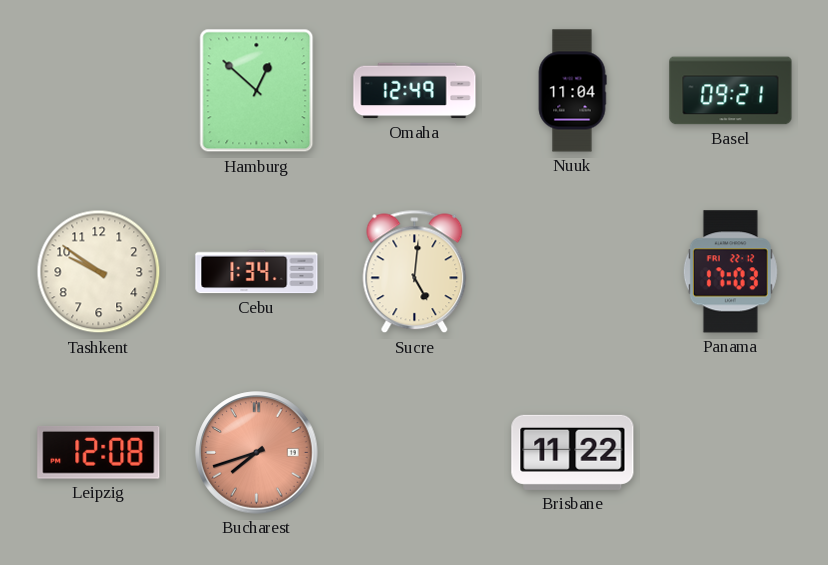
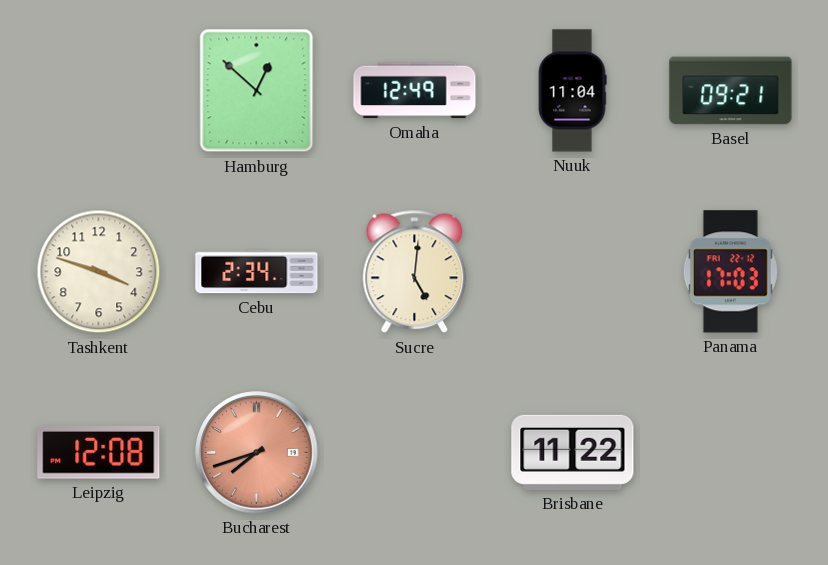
Tashkent: 9:51 -> 3:48
Cebu: 1:34 -> 2:34
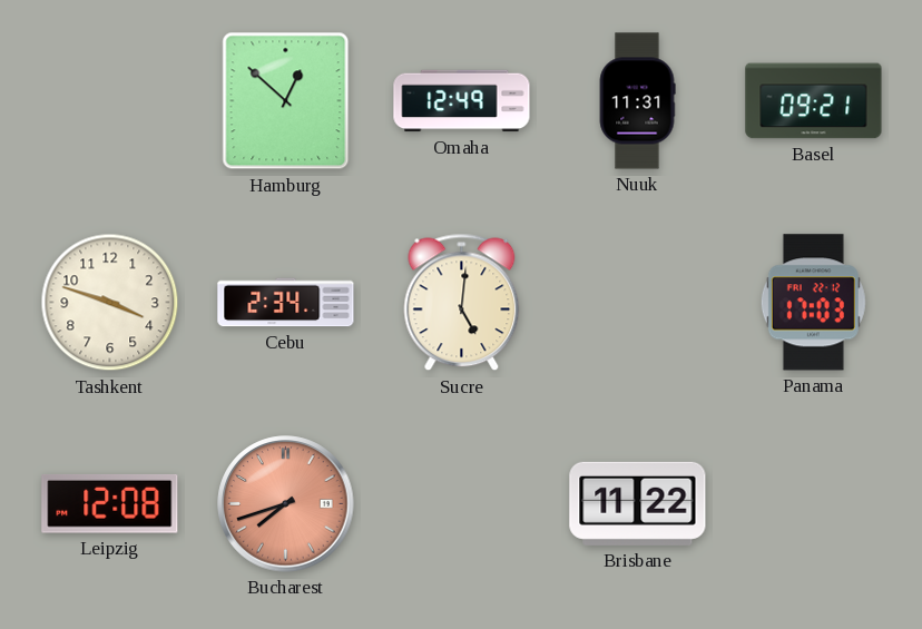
Nuuk: 11:04 -> 11:31
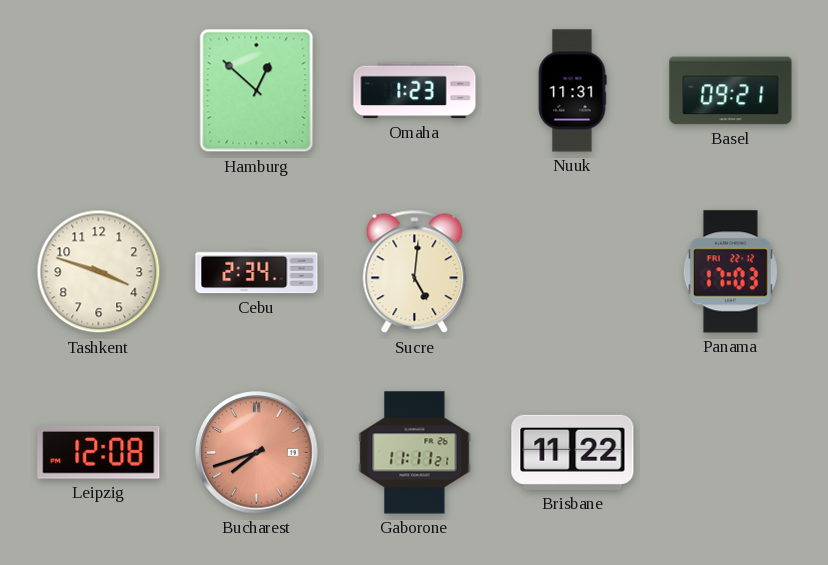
Omaha: 12:49 -> 1:23
Gaborone: none -> 11:11
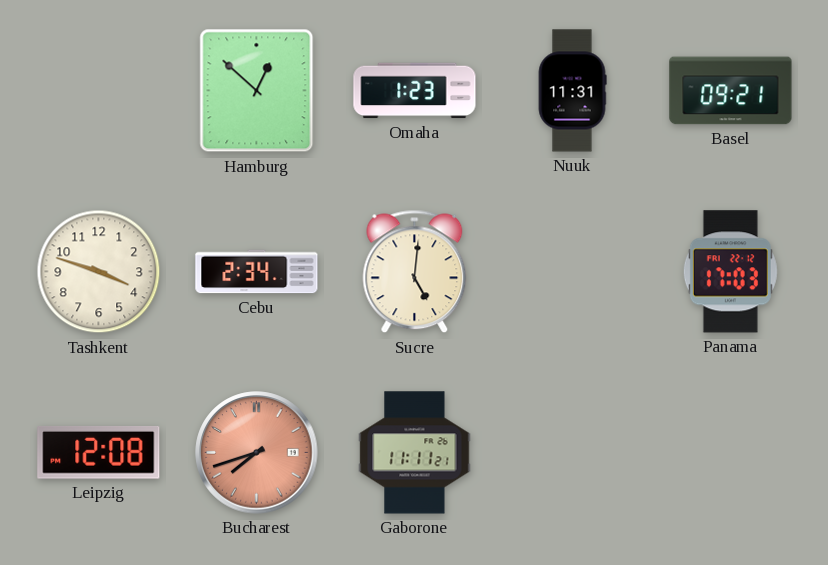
Brisbane: 11:22 -> none
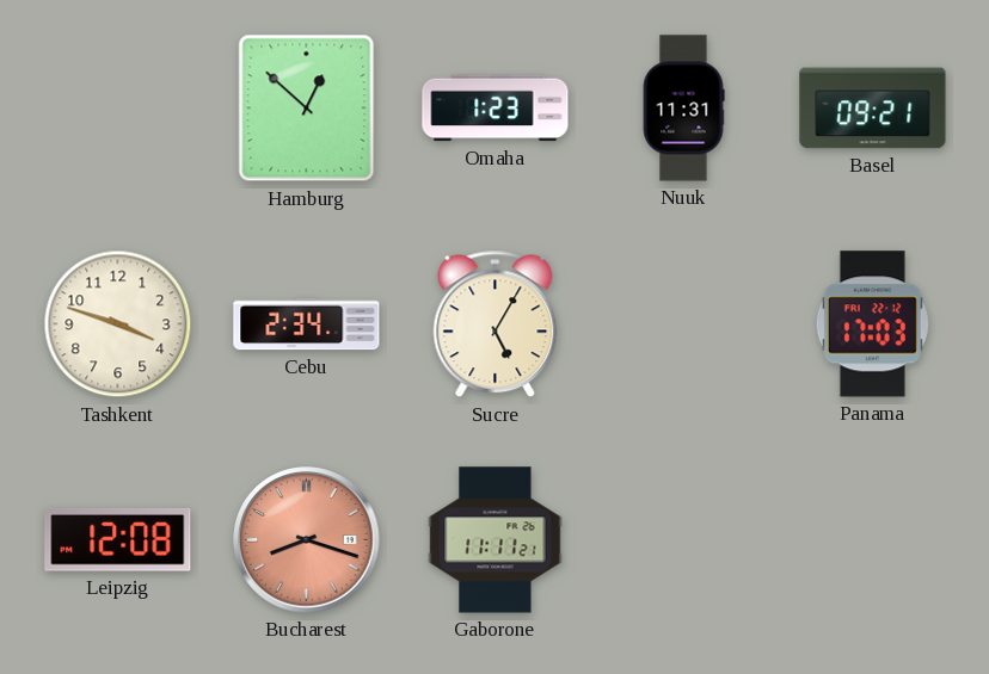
Sucre: 5:01 -> 5:05
Bucharest: 7:42 -> 8:18
